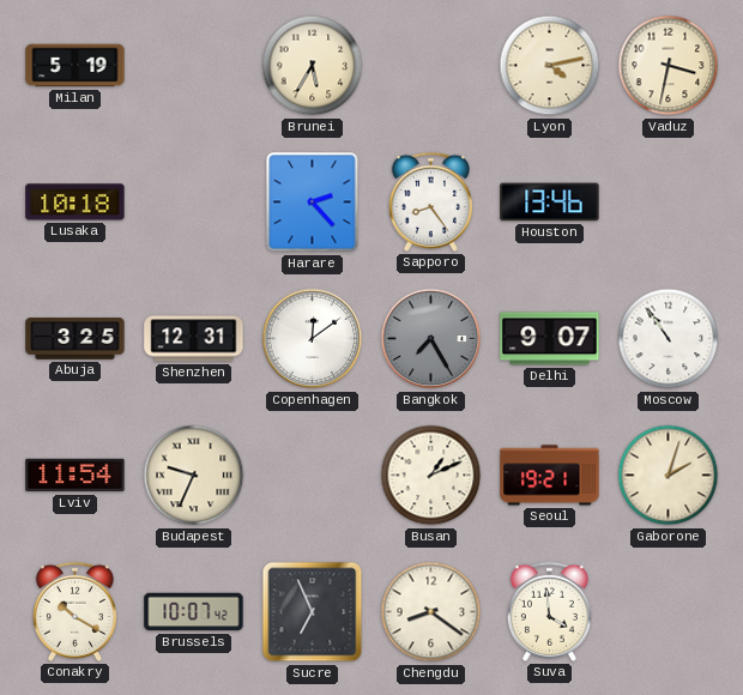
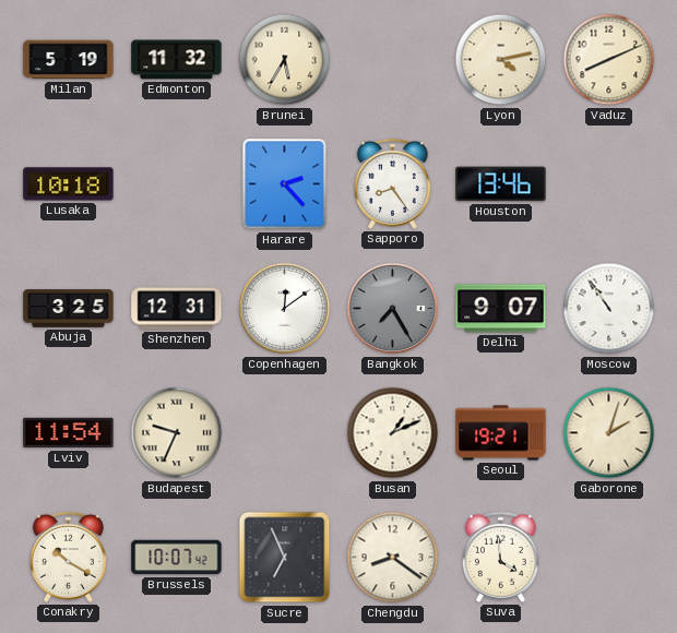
Edmonton: none -> 11:32
Vaduz: 3:32 -> 8:11
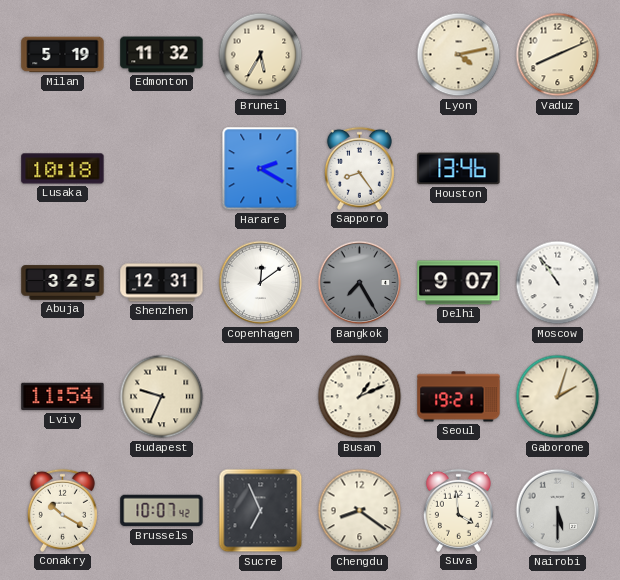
Harare: 2:23 -> 2:20
Nairobi: none -> 5:30
